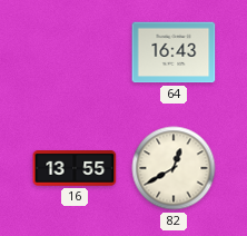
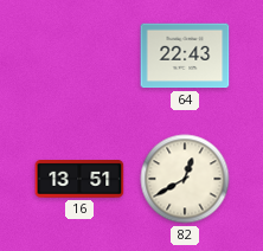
64: 16:43 -> 22:43
16: 13:55 -> 13:51
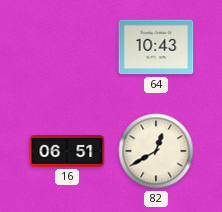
64: 22:43 -> 10:43
16: 13:51 -> 06:51
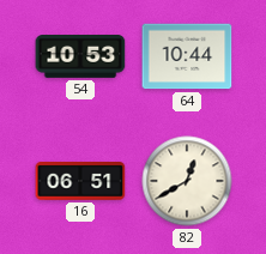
54: none -> 10:53
64: 10:43 -> 10:44
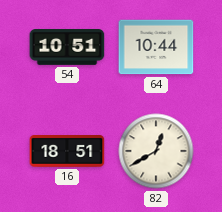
54: 10:53 -> 10:51
16: 06:51 -> 18:51
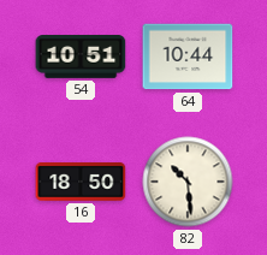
16: 18:51 -> 18:50
82: 12:40 -> 10:29
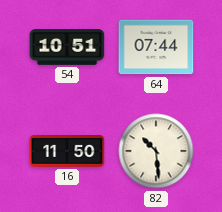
64: 10:44 -> 07:44
16: 18:50 -> 11:50
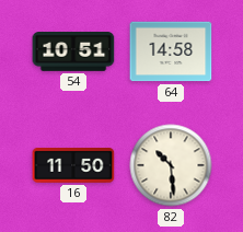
64: 07:44 -> 14:58
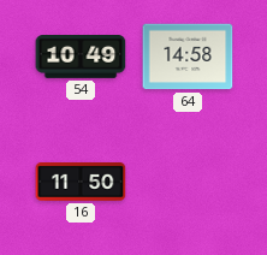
54: 10:51 -> 10:49
82: 10:29 -> none
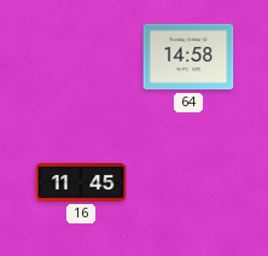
54: 10:49 -> none
16: 11:50 -> 11:45
